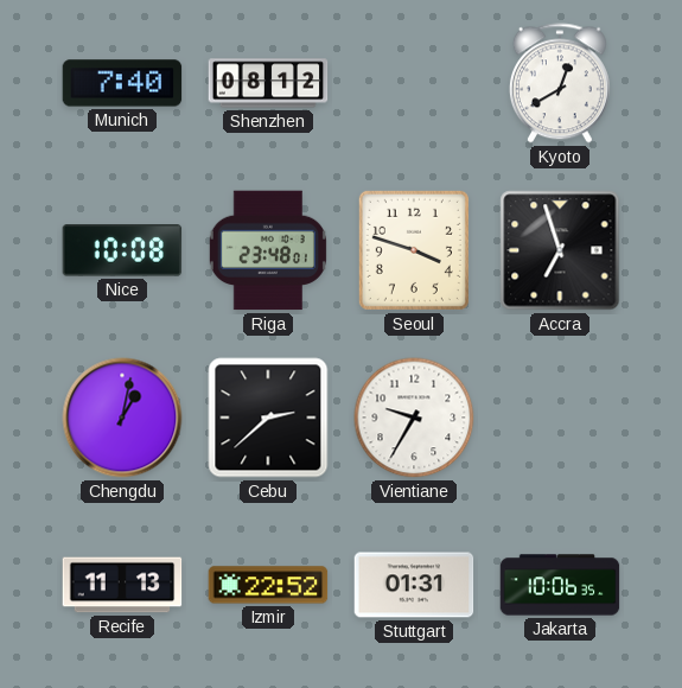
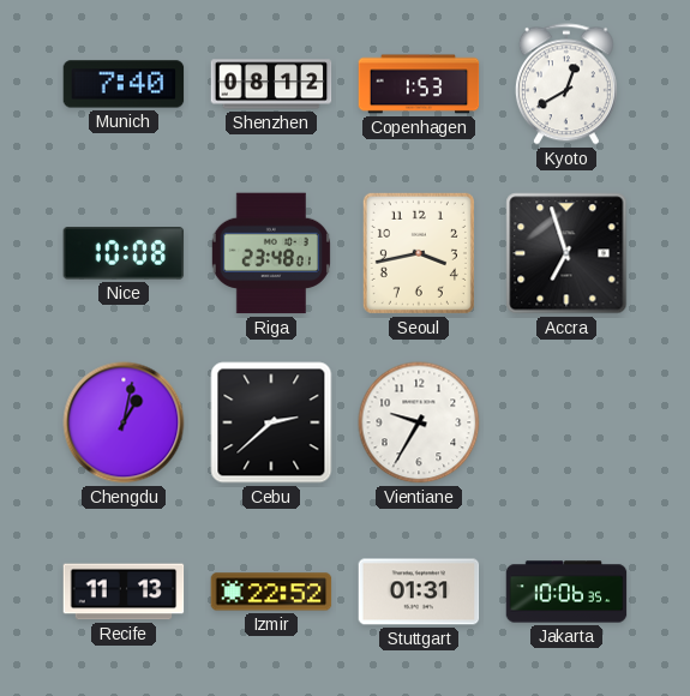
Copenhagen: none -> 1:53
Seoul: 3:48 -> 3:43
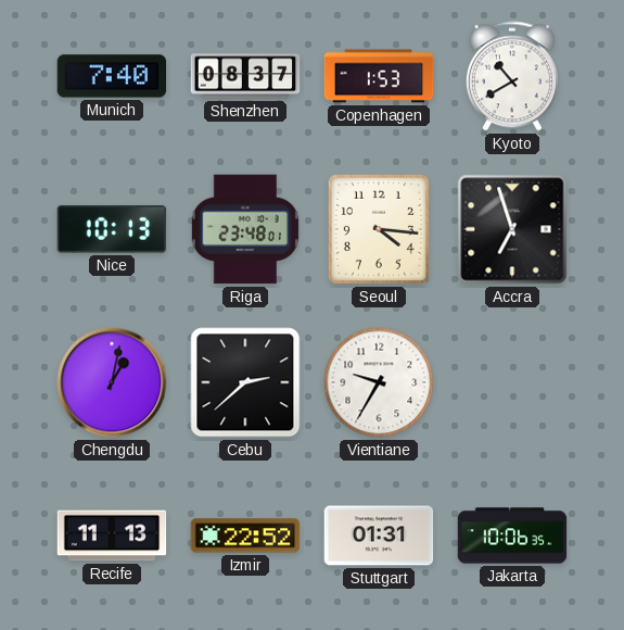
Shenzhen: 08:12 -> 08:37
Kyoto: 12:40 -> 10:40
Nice: 10:08 -> 10:13
Seoul: 3:43 -> 4:16
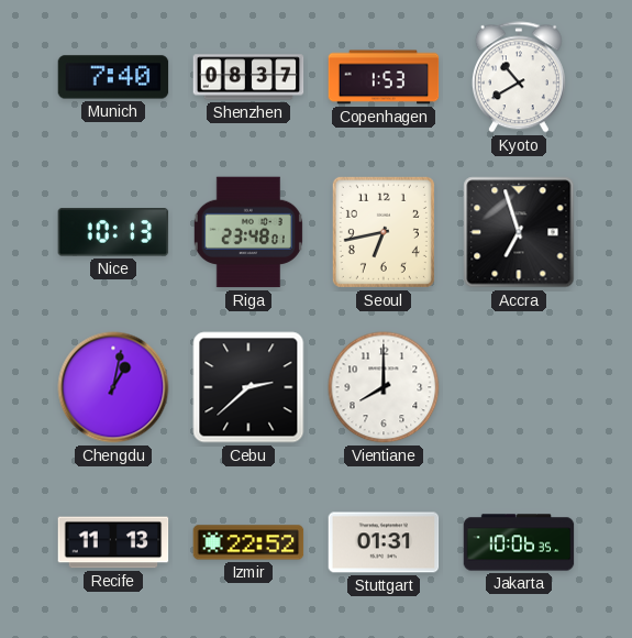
Seoul: 4:16 -> 6:43
Vientiane: 9:35 -> 8:00
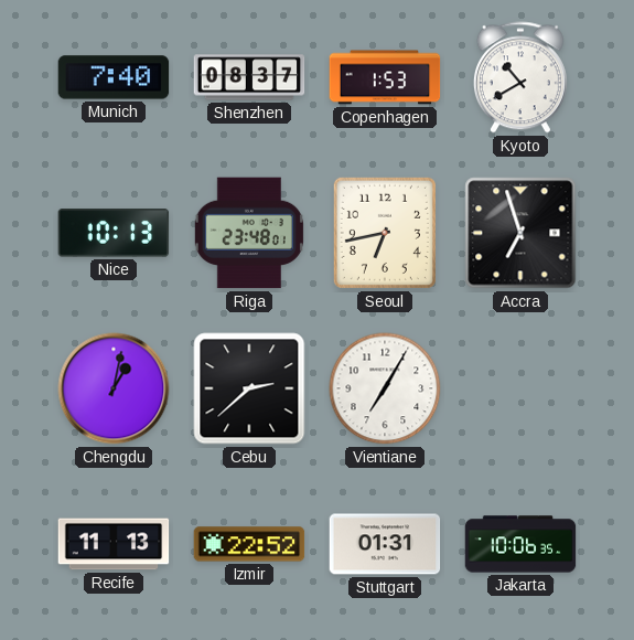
Vientiane: 8:00 -> 7:05
